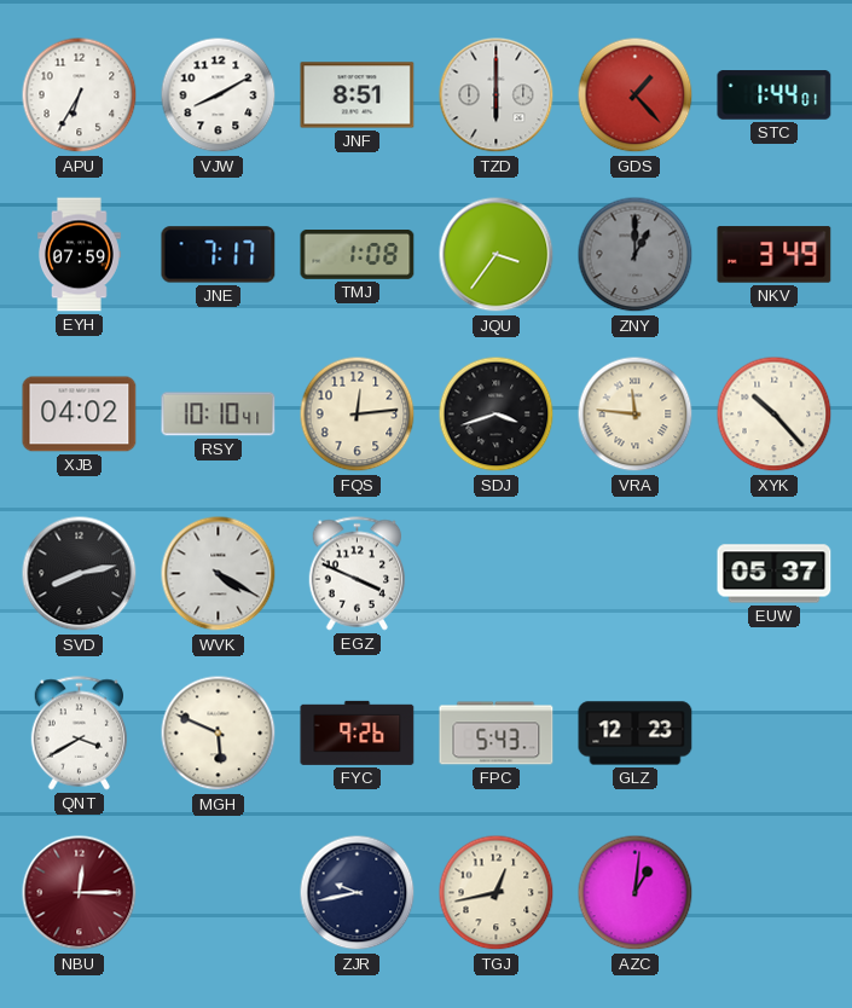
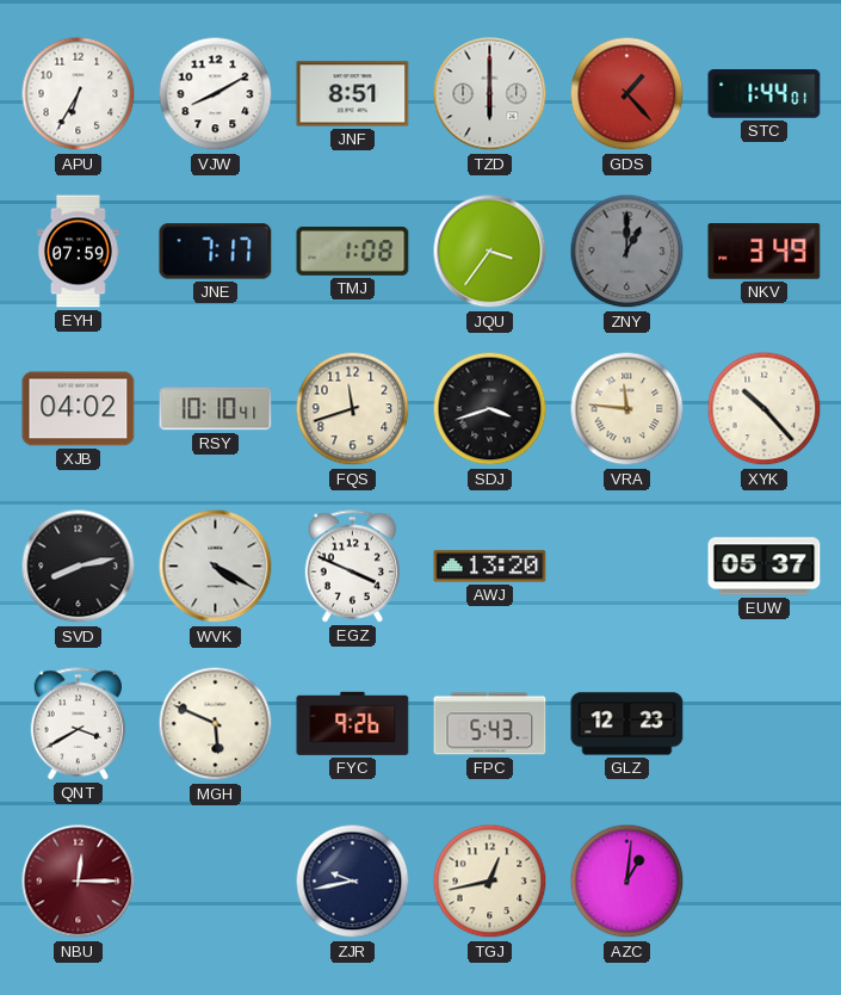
FQS: 12:14 -> 11:42
AWJ: none -> 13:20
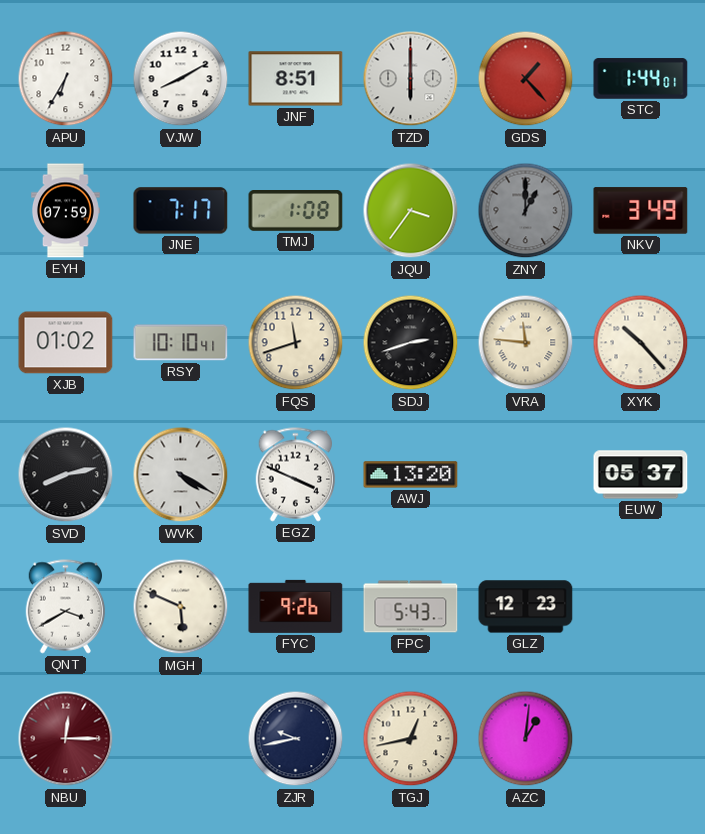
XJB: 04:02 -> 01:02
SDJ: 3:42 -> 2:42
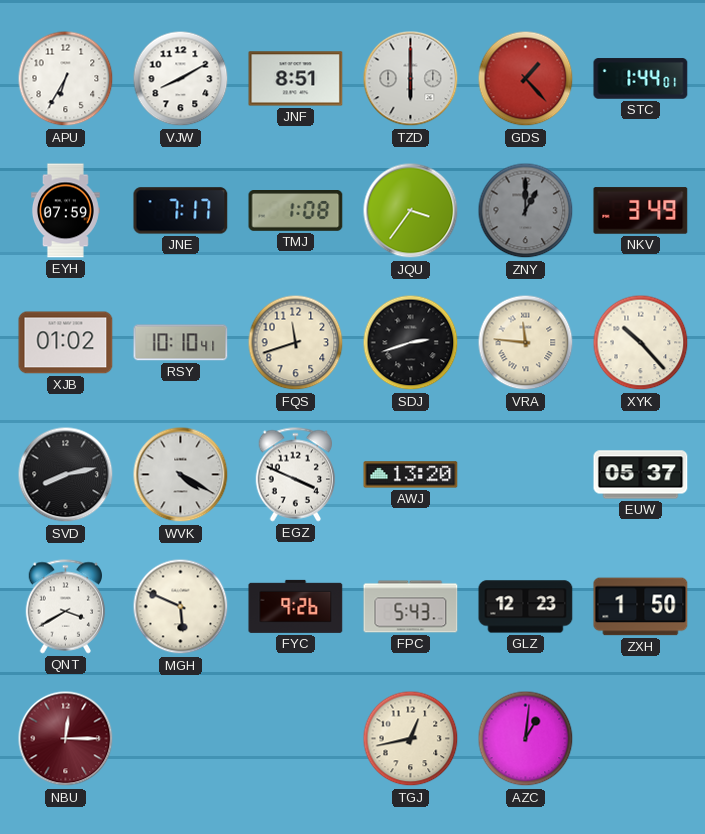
ZXH: none -> 1:50
ZJR: 9:43 -> none
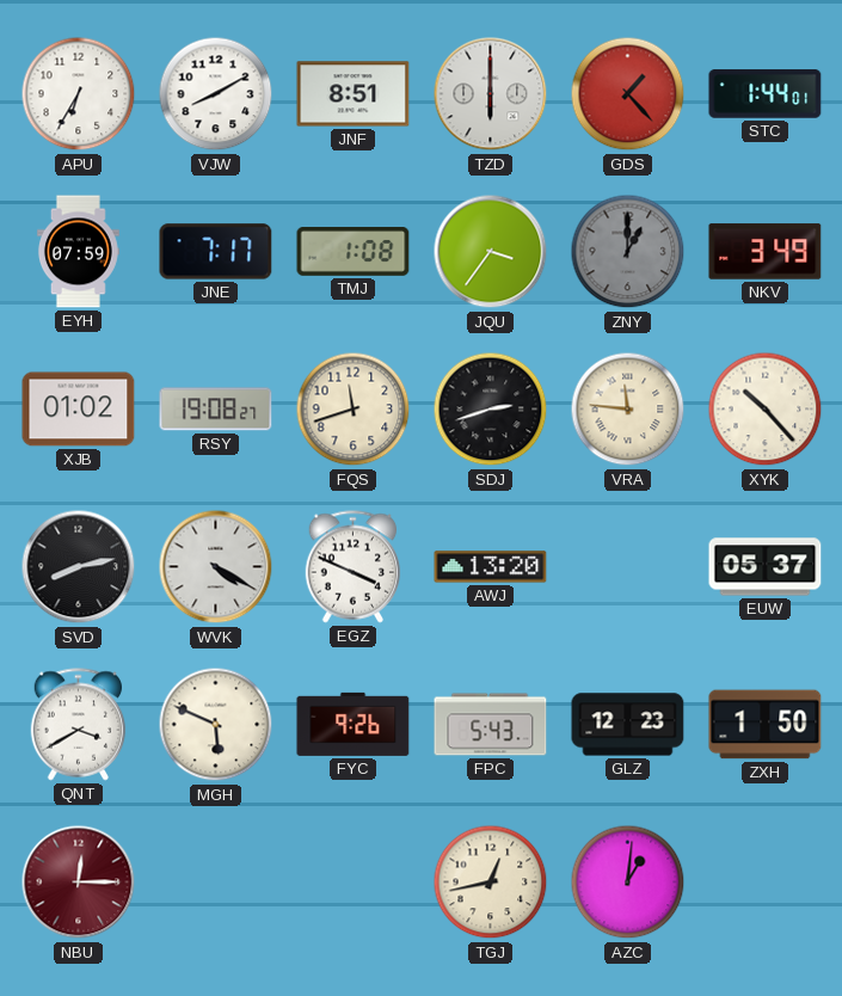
RSY: 10:10 -> 19:08
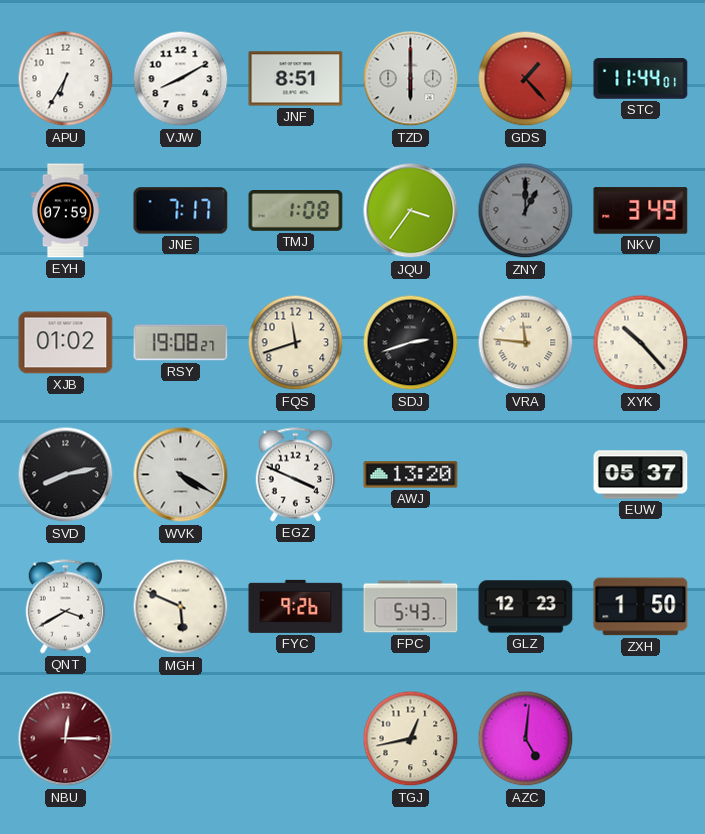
STC: 1:44 -> 11:44
AZC: 1:01 -> 5:01
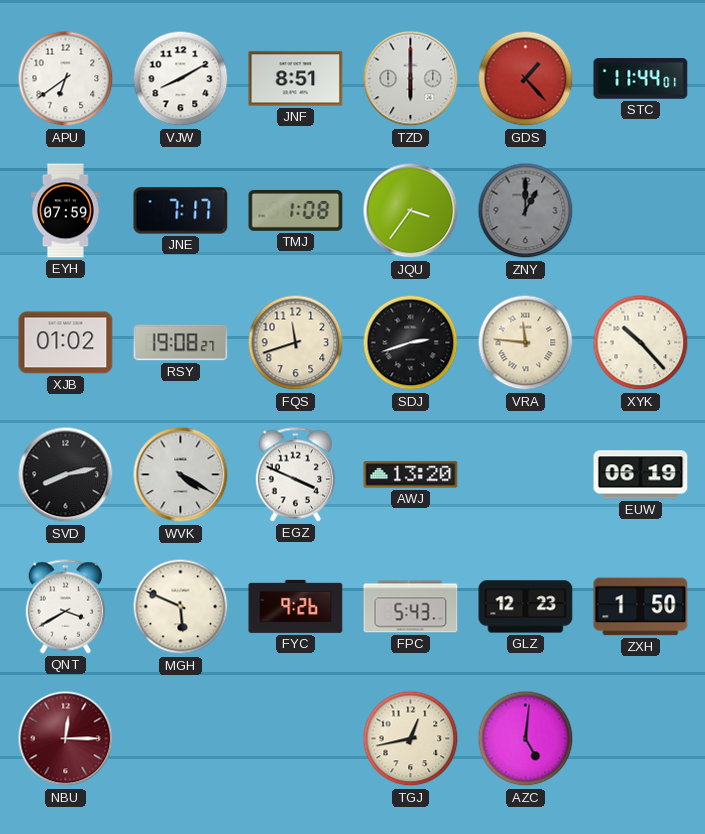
APU: 6:35 -> 6:39
NKV: 3:49 -> none
EUW: 05:37 -> 06:19
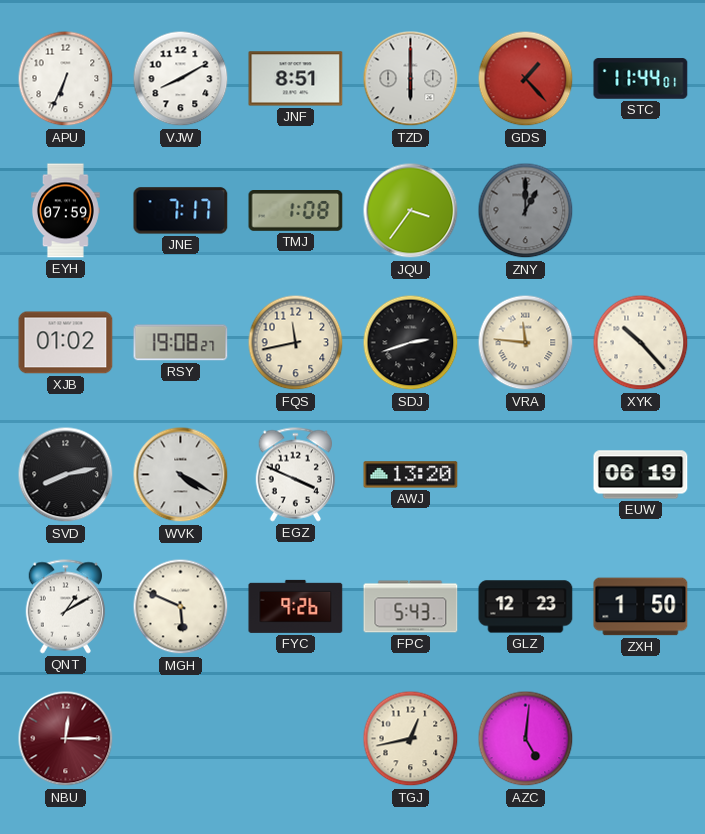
APU: 6:39 -> 6:34
FQS: 11:42 -> 11:43
QNT: 3:40 -> 1:10
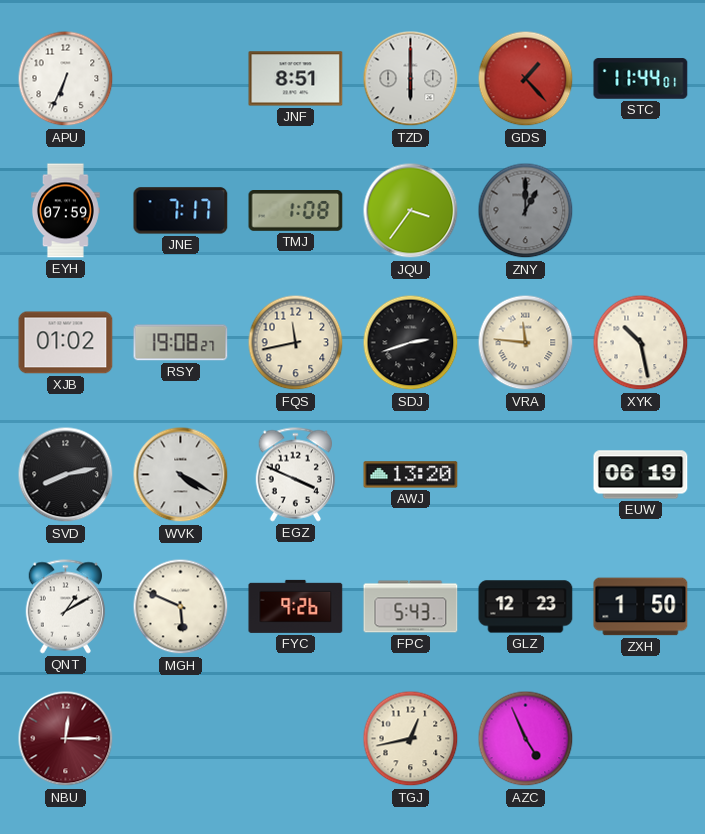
VJW: 8:10 -> none
XYK: 10:23 -> 10:28
AZC: 5:01 -> 4:56
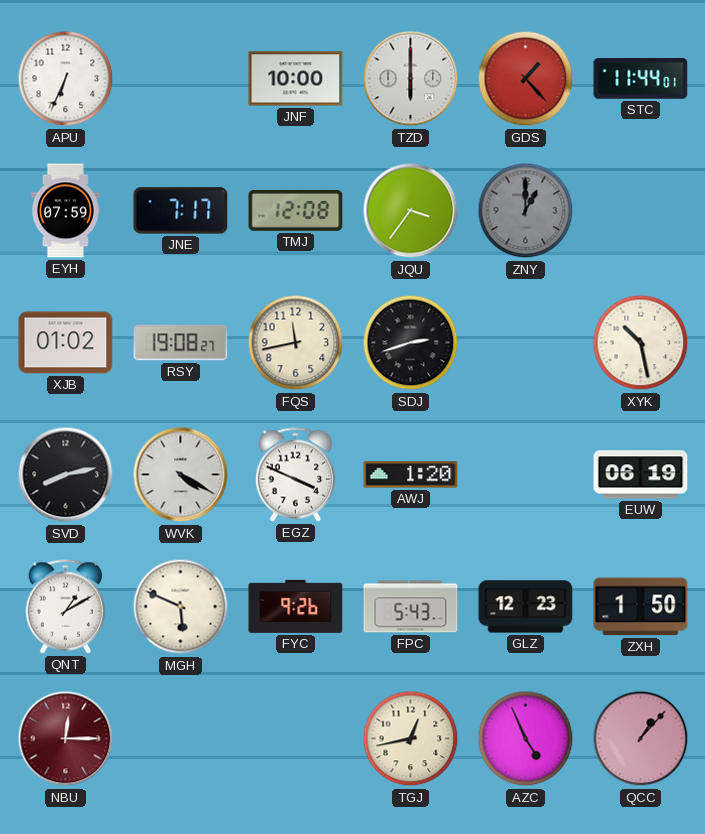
JNF: 8:51 -> 10:00
TMJ: 1:08 -> 12:08
VRA: 11:46 -> none
AWJ: 13:20 -> 1:20
QCC: none -> 1:07
